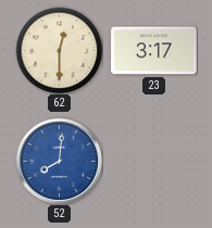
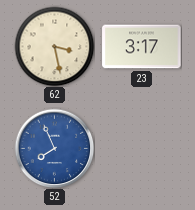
62: 12:30 -> 3:28
52: 8:01 -> 7:56
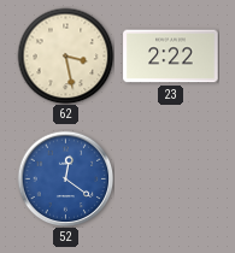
23: 3:17 -> 2:22
52: 7:56 -> 12:21
